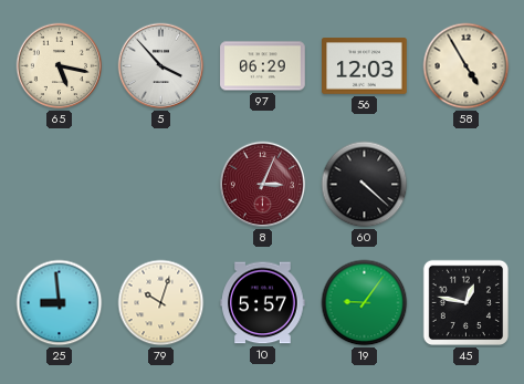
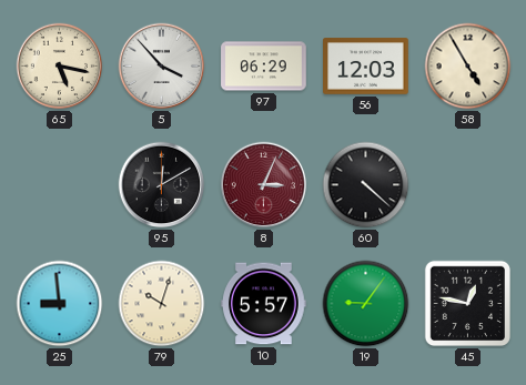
95: none -> 12:10
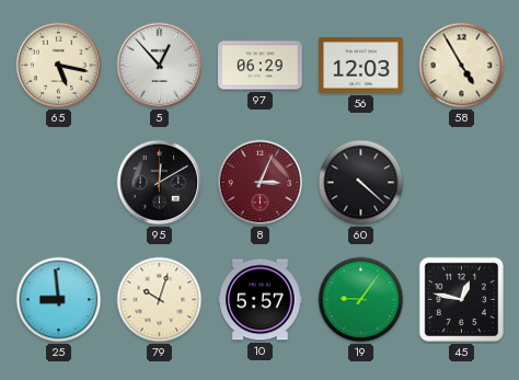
5: 3:53 -> 12:53
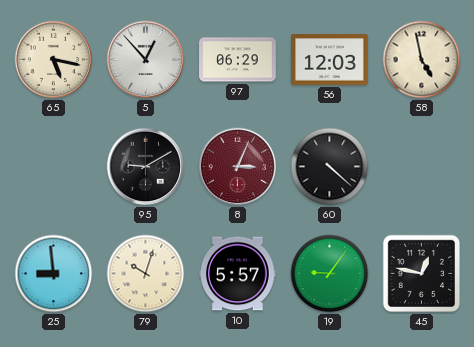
58: 4:55 -> 4:58
95: 12:10 -> 9:10
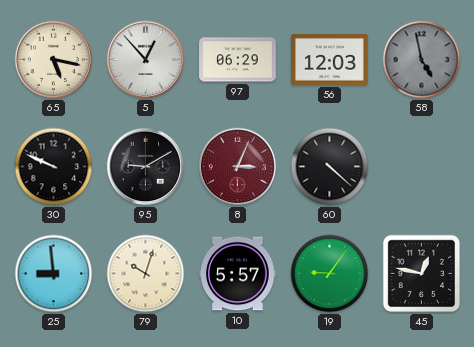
58 dial: cream -> grey
30: none -> 9:49
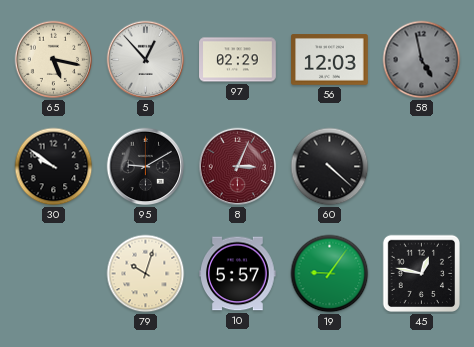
97: 06:29 -> 02:29
30: 9:49 -> 9:51
25: 8:59 -> none
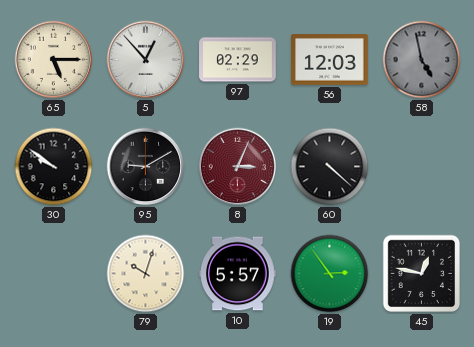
65: 5:17 -> 5:15
19: 9:06 -> 2:54
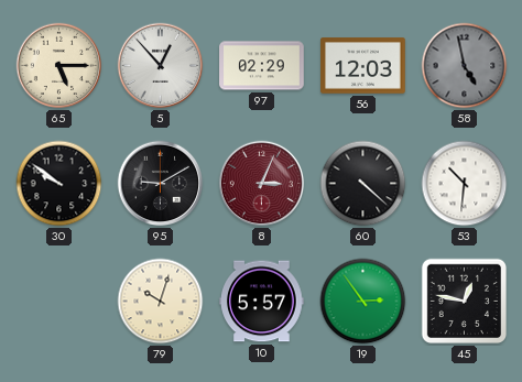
53: none -> 10:31
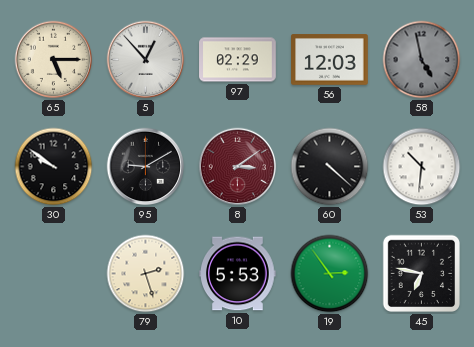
8: 3:04 -> 3:09
79: 10:03 -> 2:27
10: 5:57 -> 5:53
45: 12:47 -> 6:47
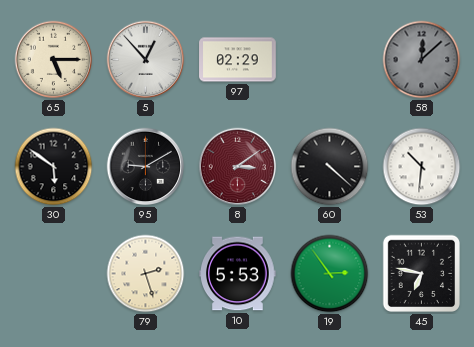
56: 12:03 -> none
58: 4:58 -> 12:08
30: 9:51 -> 5:51
